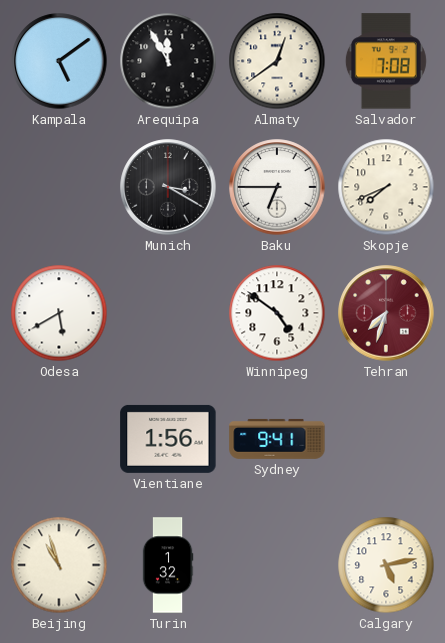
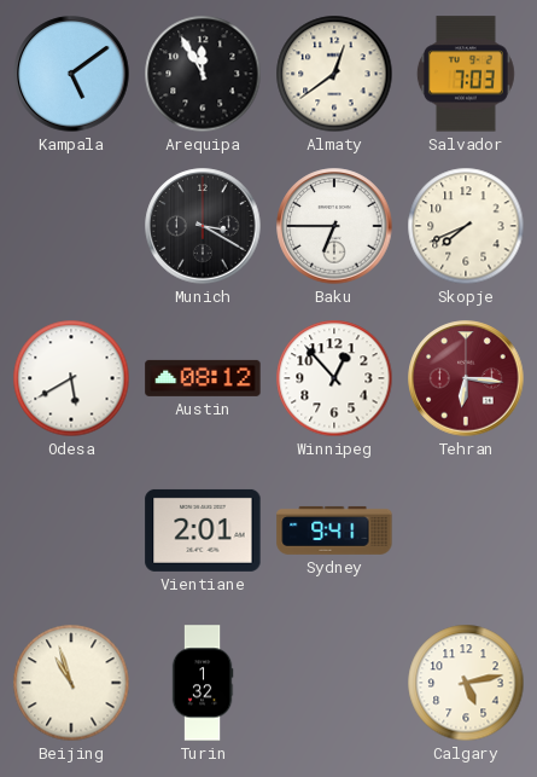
Salvador: 7:08 -> 7:03
Austin: none -> 08:12
Winnipeg: 4:51 -> 12:53
Tehran: 7:33 -> 6:16
Vientiane: 1:56 -> 2:01
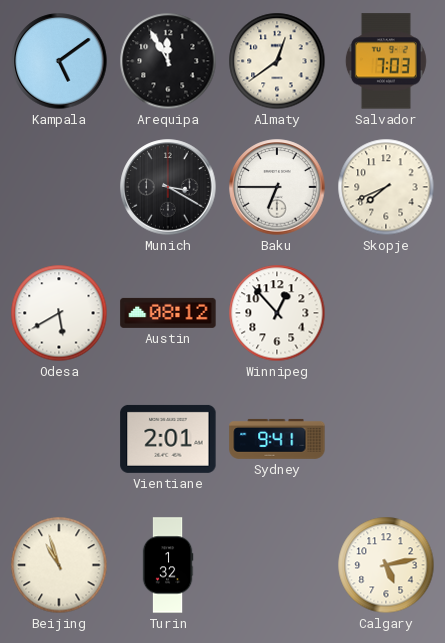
Tehran: 6:16 -> none
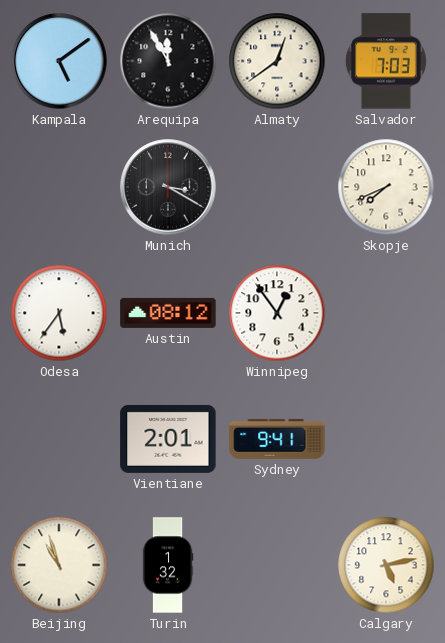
Baku: 6:45 -> none
Odesa: 5:40 -> 5:36
Winnipeg: 12:53 -> 12:54
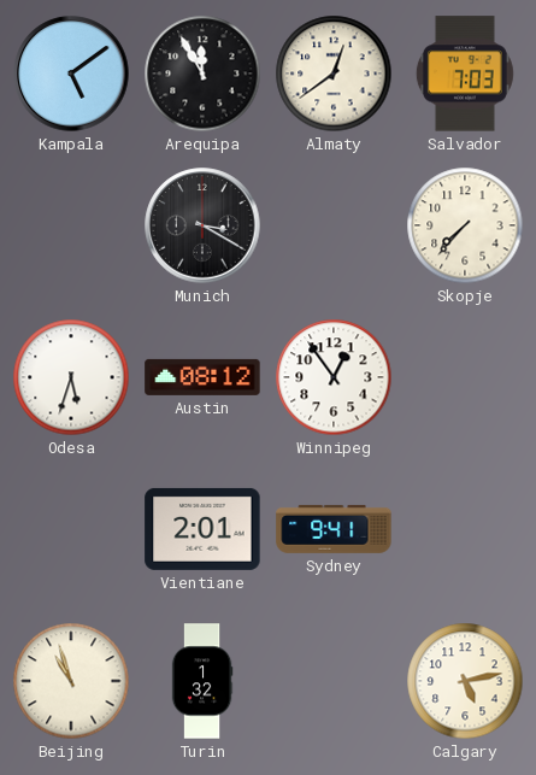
Skopje: 7:41 -> 7:37
Odesa: 5:36 -> 5:33
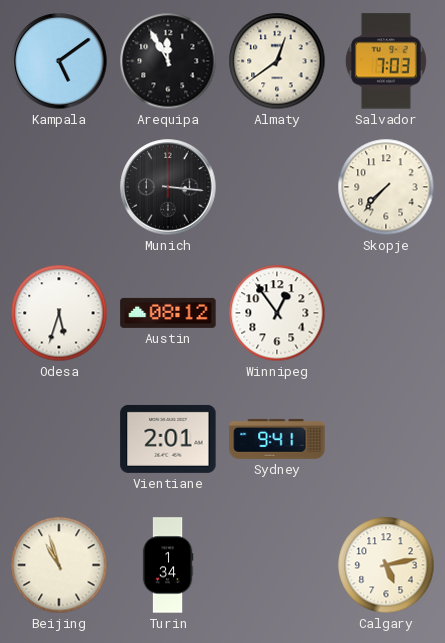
Munich: 3:20 -> 3:16
Turin: 1:32 -> 1:34
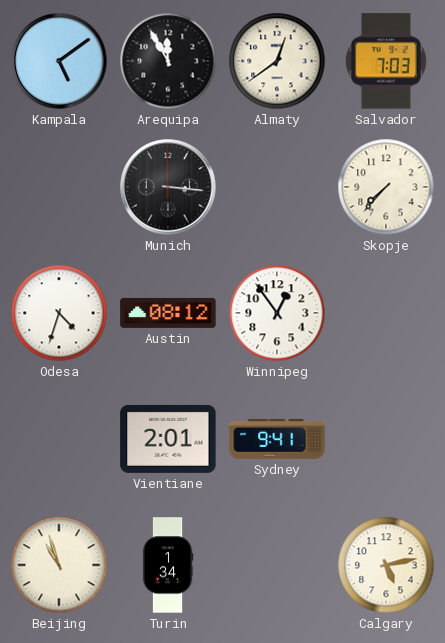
Odesa: 5:33 -> 4:33
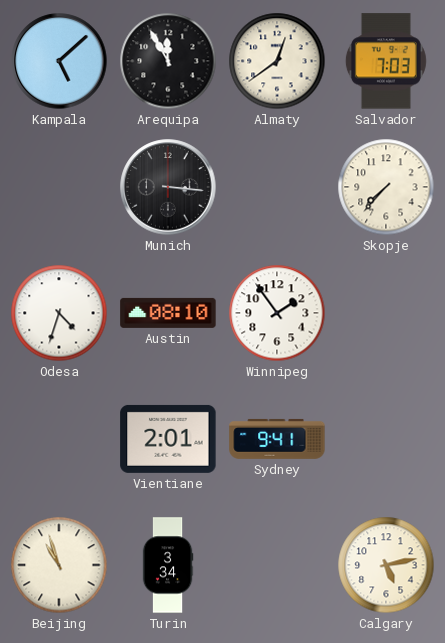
Kampala: 5:09 -> 5:08
Austin: 08:12 -> 08:10
Winnipeg: 12:54 -> 1:54
Turin: 1:34 -> 3:34
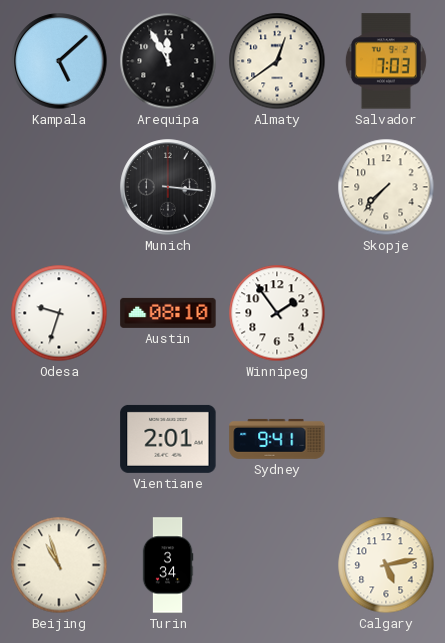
Odesa: 4:33 -> 9:33
